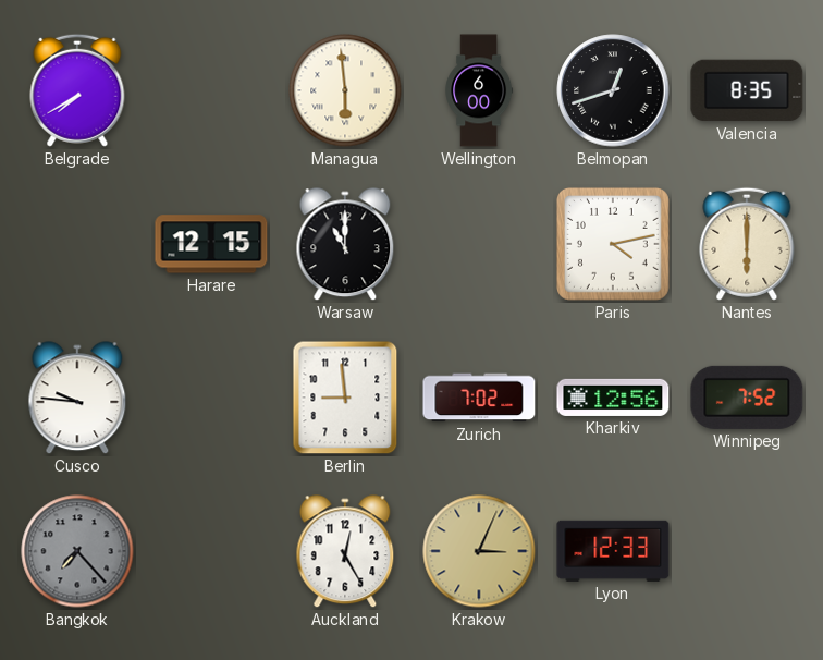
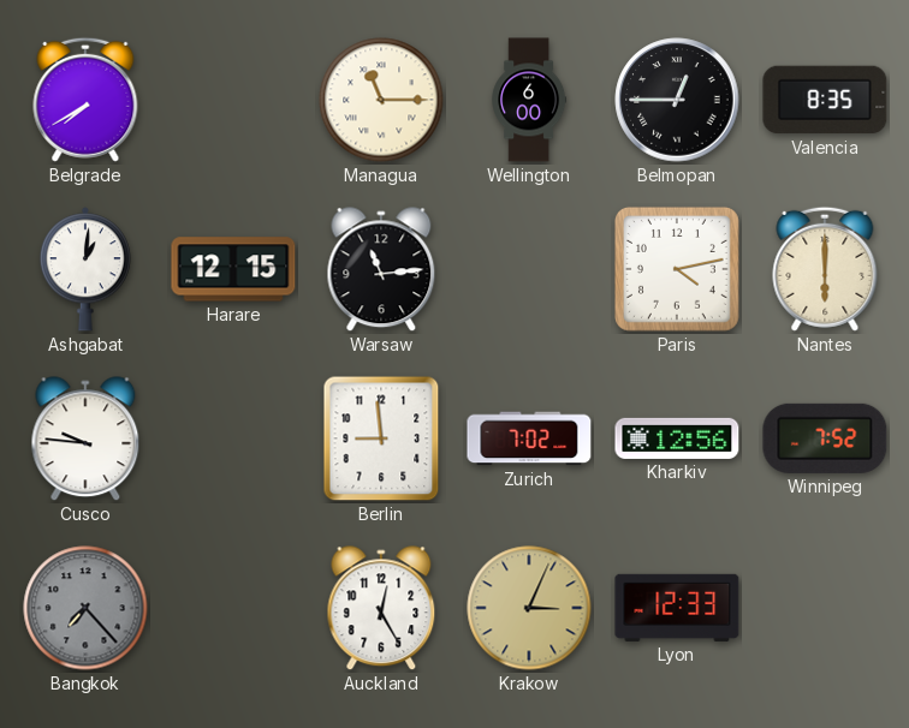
Managua: 5:59 -> 11:15
Belmopan: 12:42 -> 12:45
Ashgabat: none -> 1:01
Warsaw: 11:00 -> 11:14
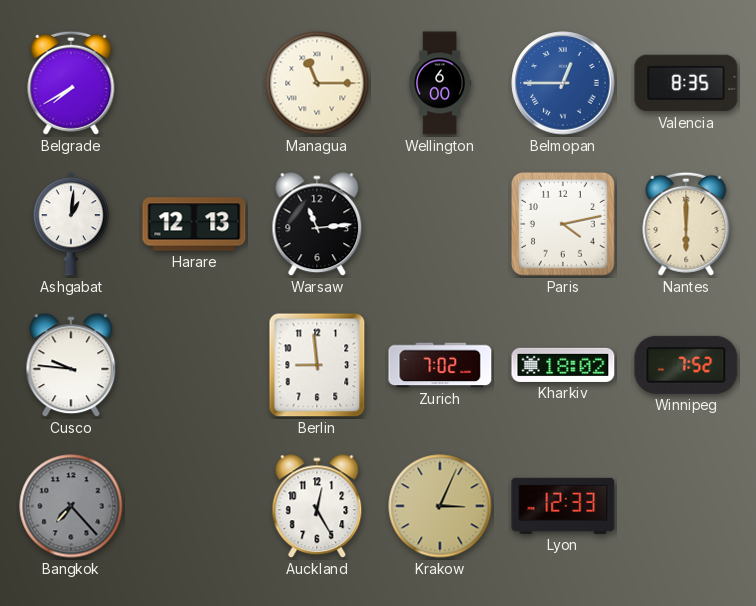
Belmopan dial: black -> blue
Harare: 12:15 -> 12:13
Kharkiv: 12:56 -> 18:02
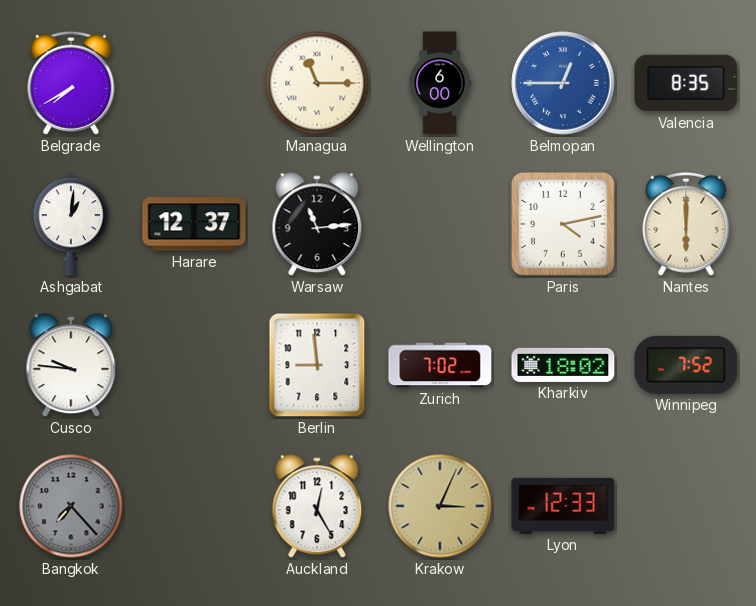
Harare: 12:13 -> 12:37
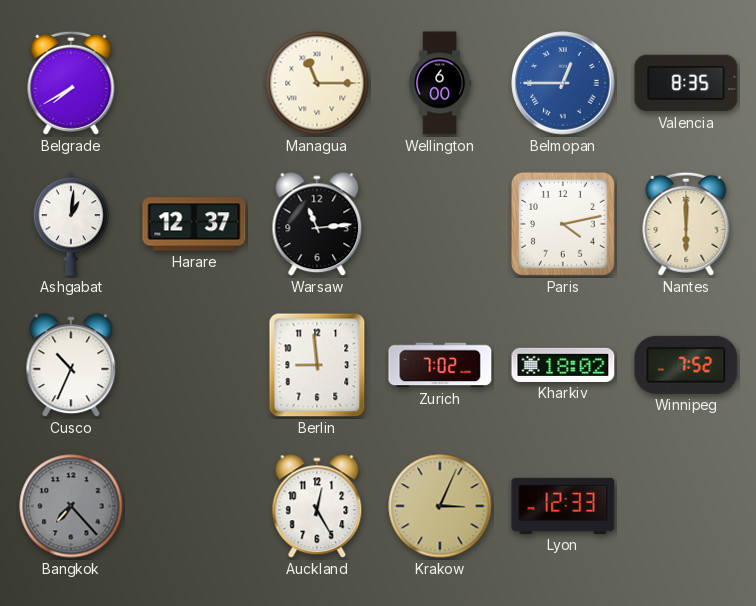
Cusco: 9:46 -> 10:34
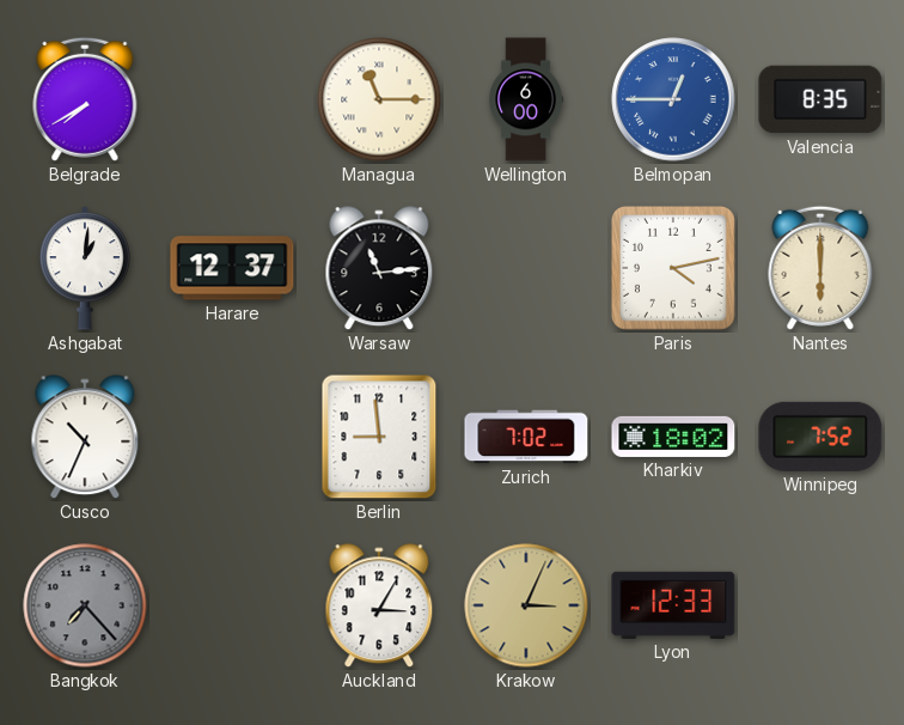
Auckland: 12:25 -> 3:05
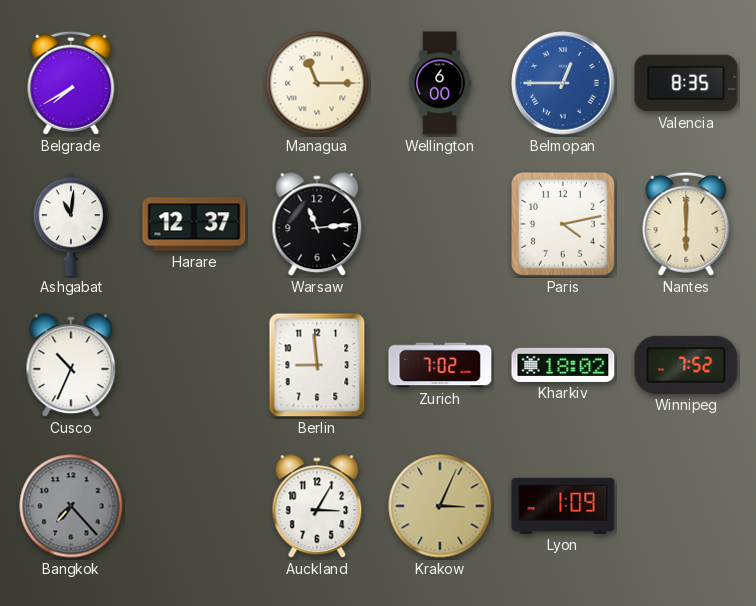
Ashgabat: 1:01 -> 11:01
Lyon: 12:33 -> 1:09
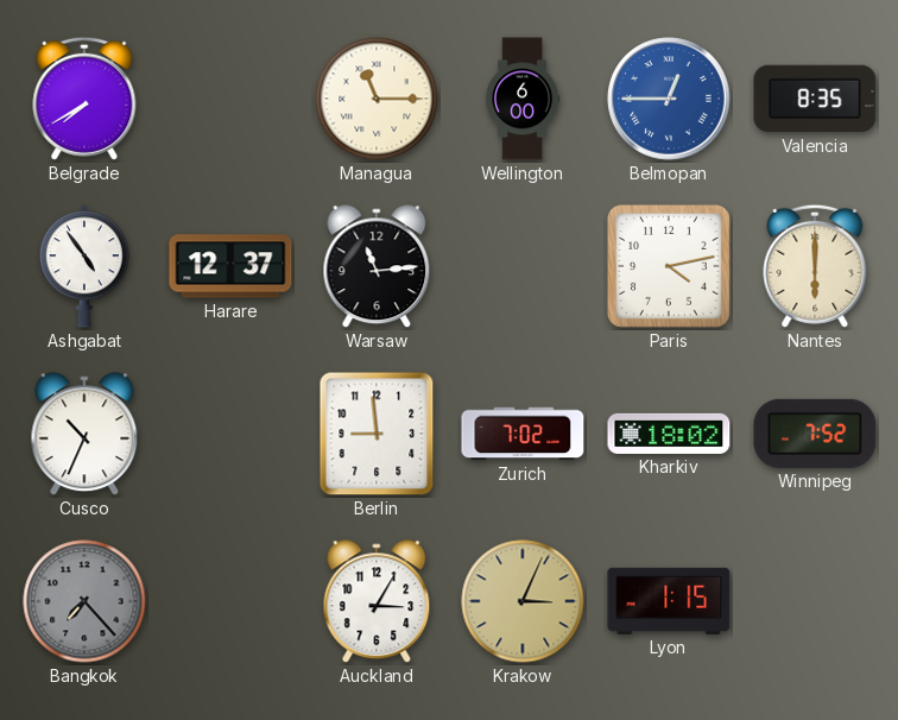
Ashgabat: 11:01 -> 4:54
Lyon: 1:09 -> 1:15
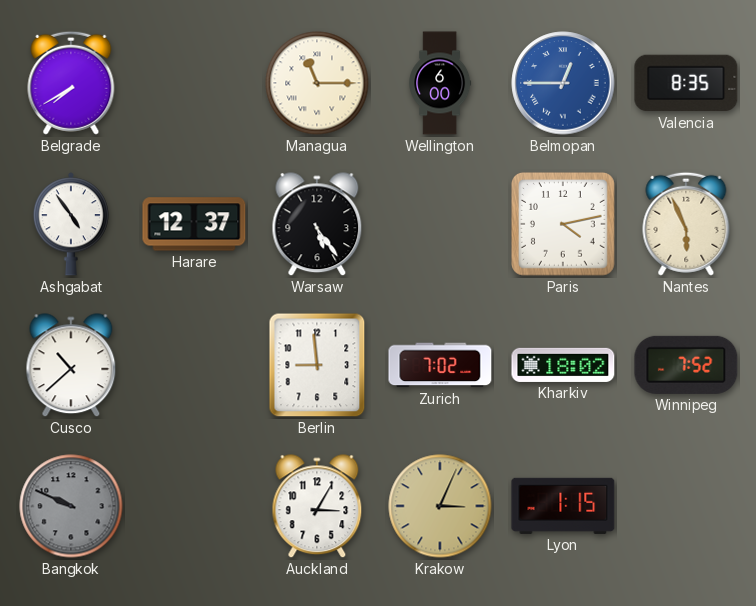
Warsaw: 11:14 -> 5:24
Nantes: 6:00 -> 5:56
Cusco: 10:34 -> 10:38
Bangkok: 7:23 -> 9:49
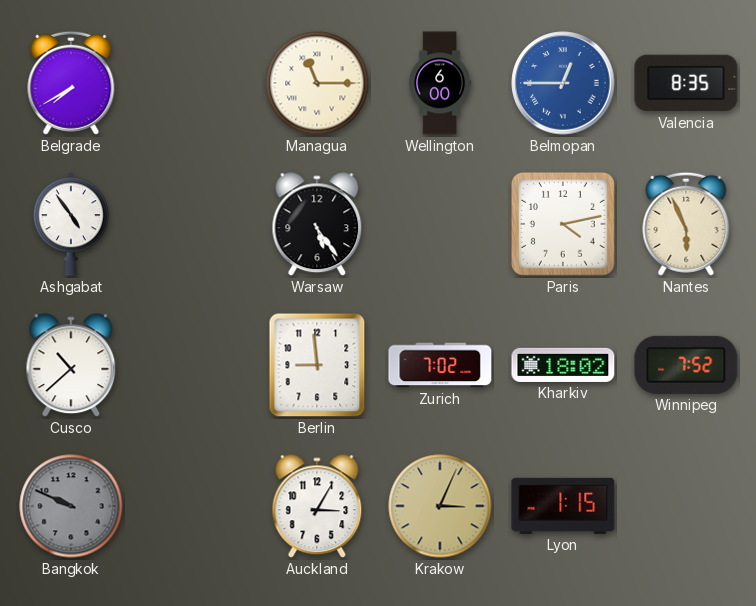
Harare: 12:37 -> none
